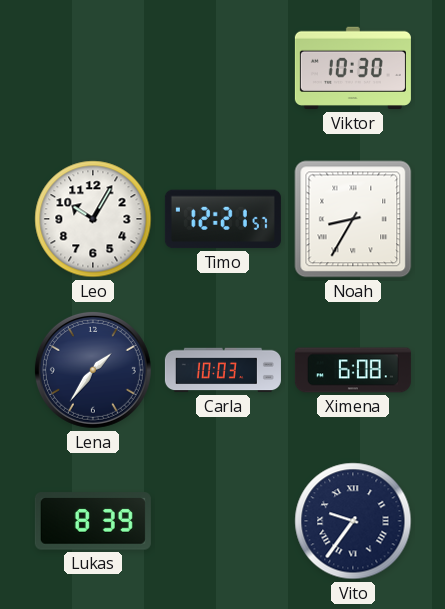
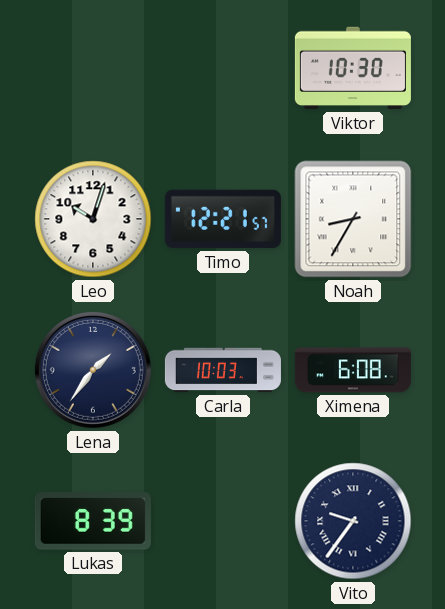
Leo: 10:05 -> 10:03
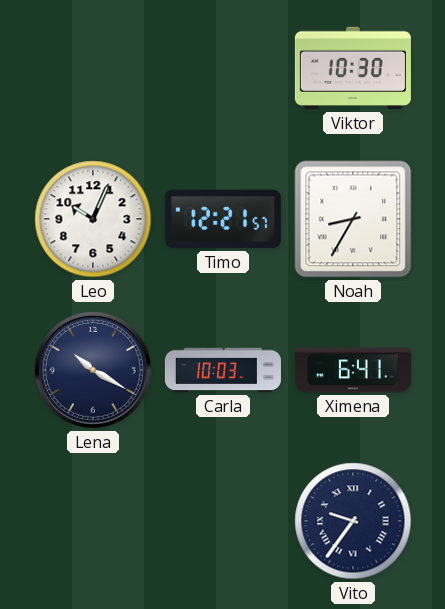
Leo: 10:03 -> 10:04
Lena: 1:36 -> 10:20
Ximena: 6:08 -> 6:41
Lukas: 8:39 -> none
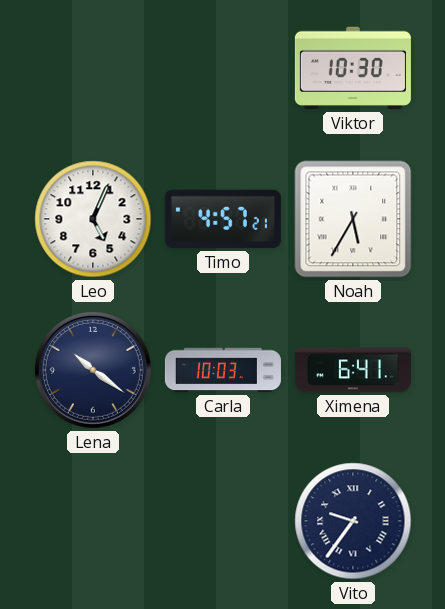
Leo: 10:04 -> 5:04
Timo: 12:21 -> 4:57
Noah: 8:35 -> 5:35
Lena: 10:20 -> 10:21
